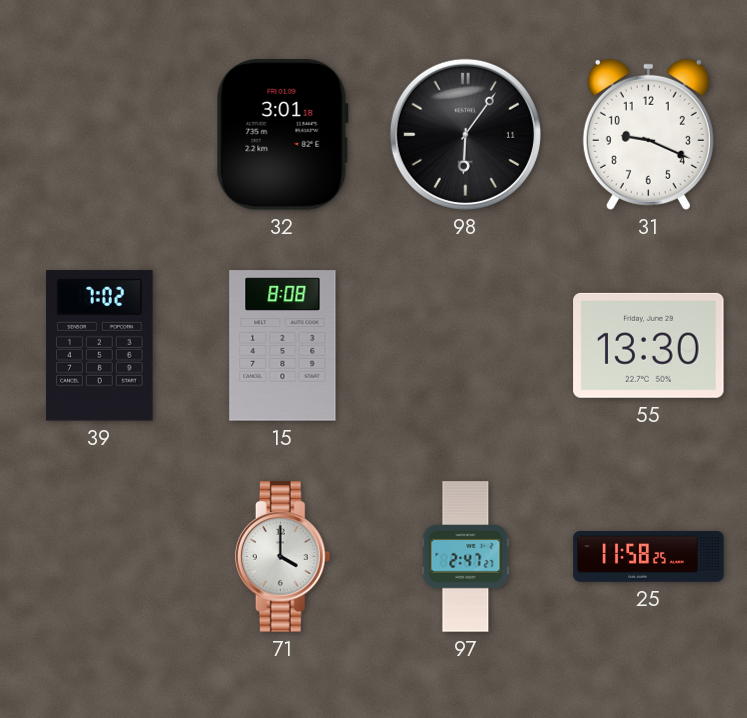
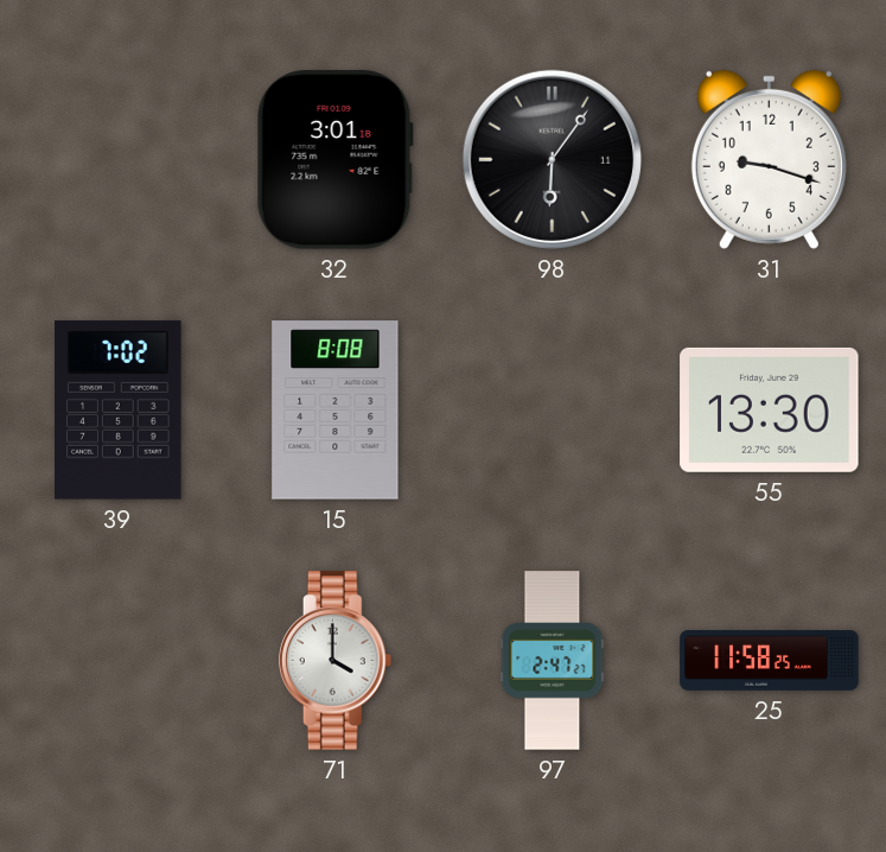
31: 9:19 -> 9:18
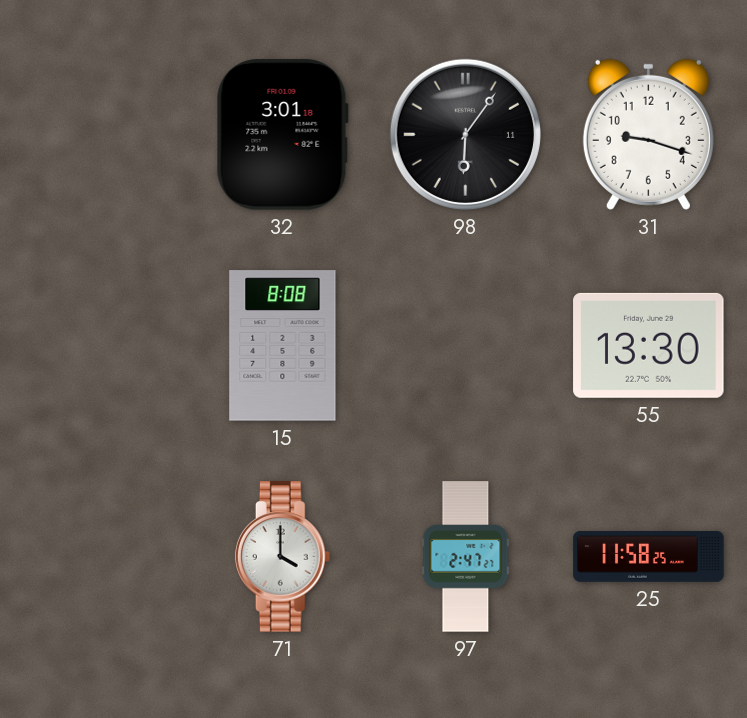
39: 7:02 -> none
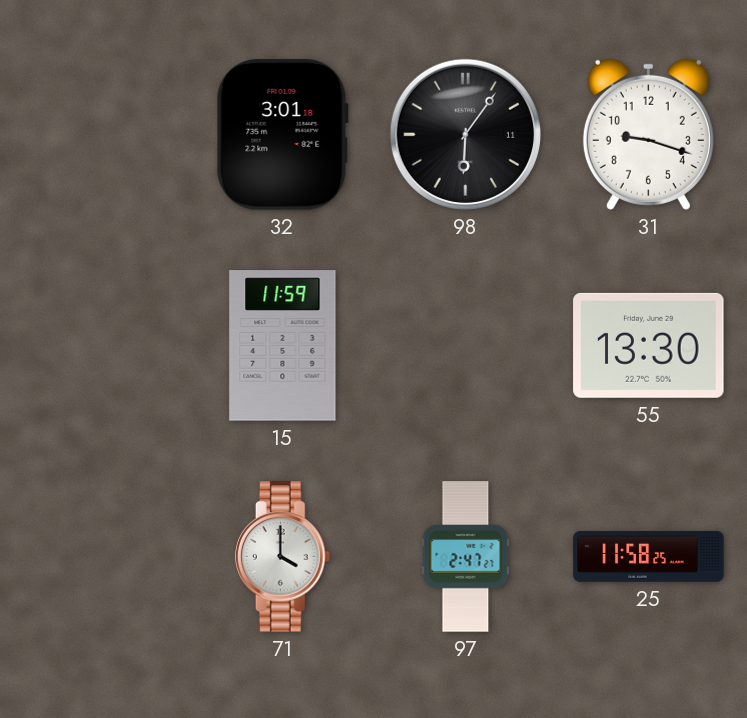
15: 8:08 -> 11:59
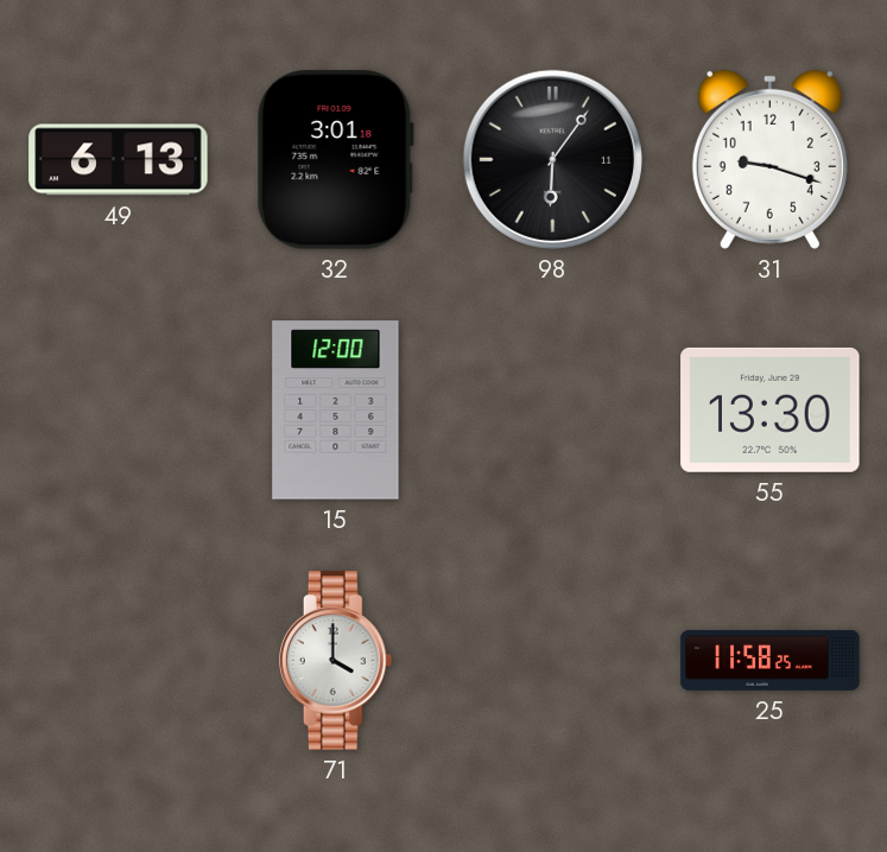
49: none -> 6:13
15: 11:59 -> 12:00
97: 2:47 -> none
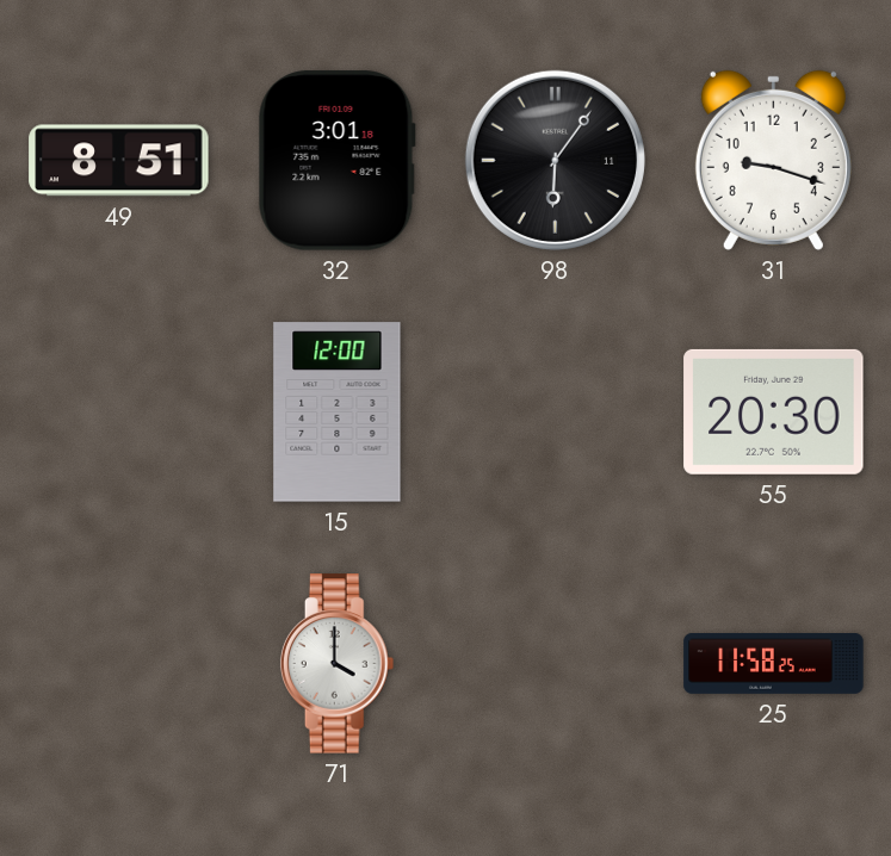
49: 6:13 -> 8:51
55: 13:30 -> 20:30
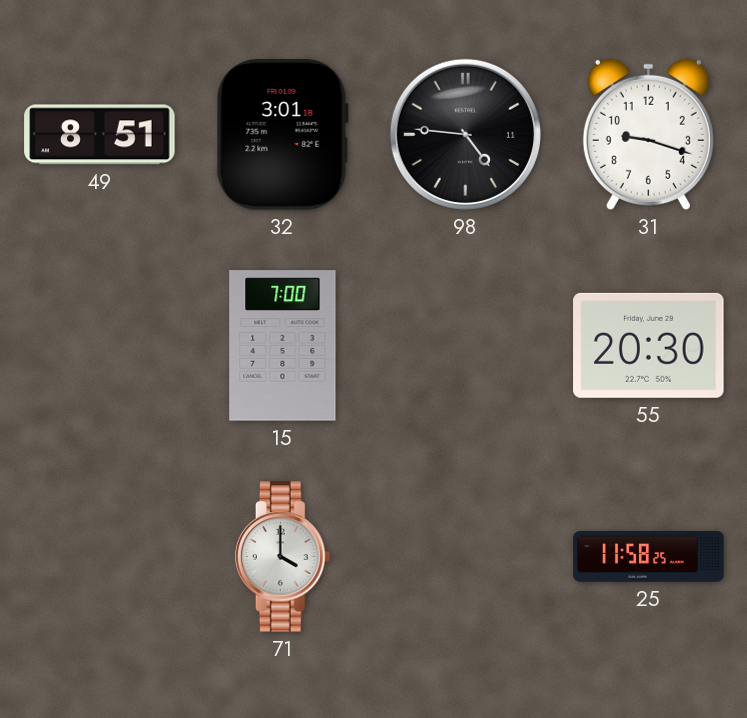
98: 6:06 -> 4:46
15: 12:00 -> 7:00
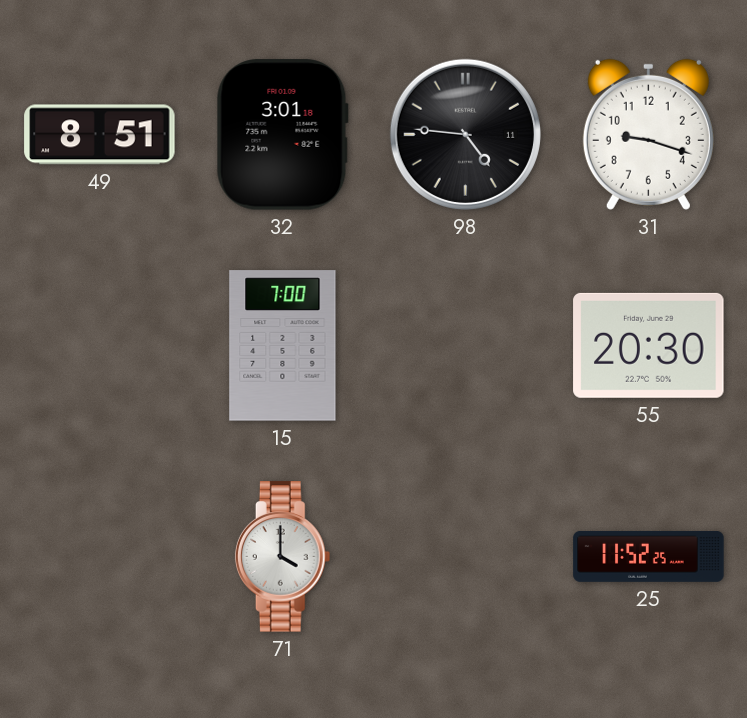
25: 11:58 -> 11:52
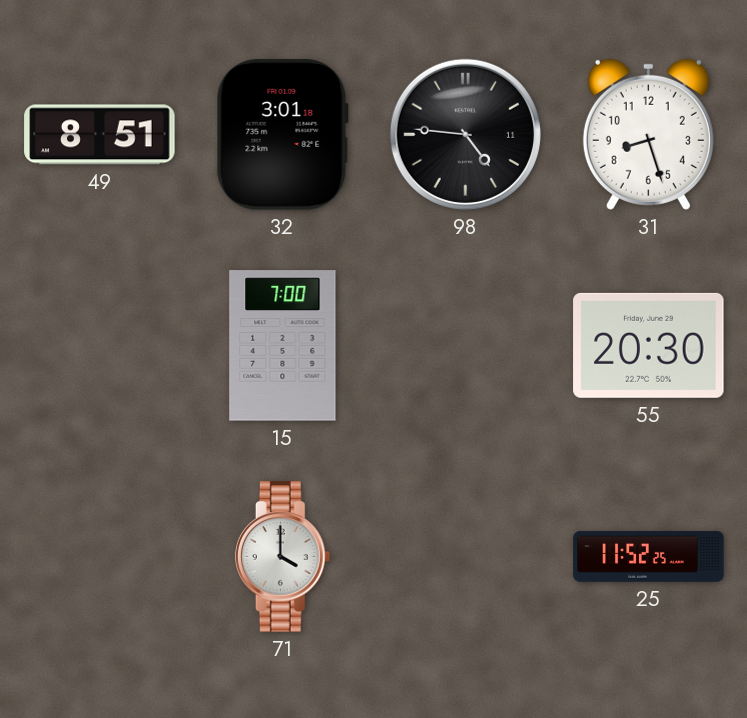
31: 9:18 -> 8:27
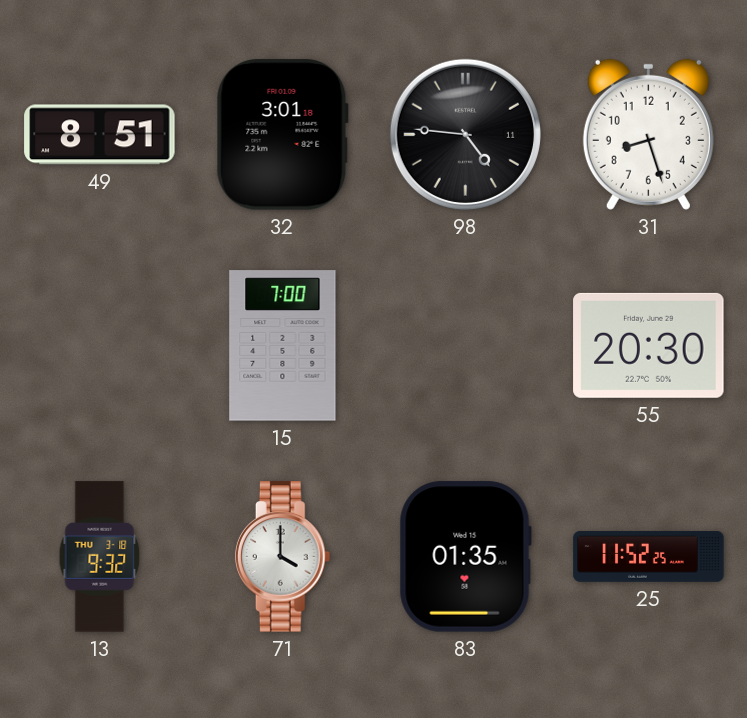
13: none -> 9:32
83: none -> 01:35
